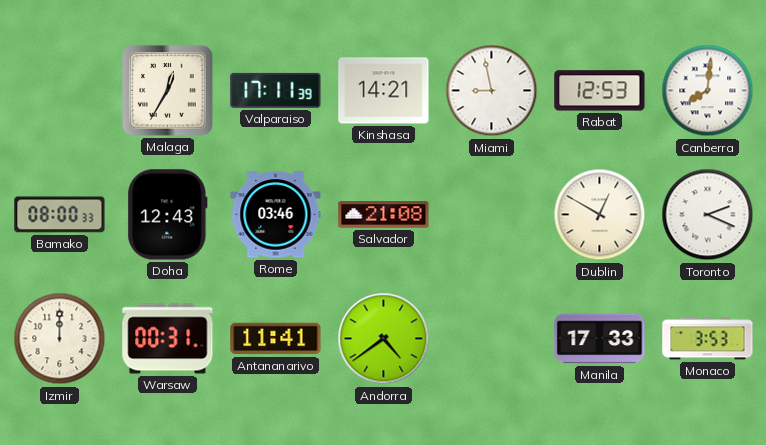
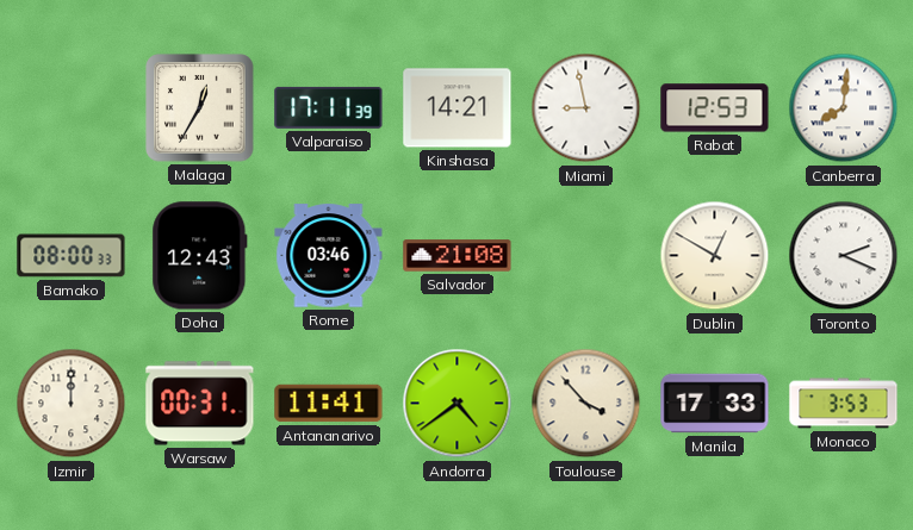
Toulouse: none -> 3:53
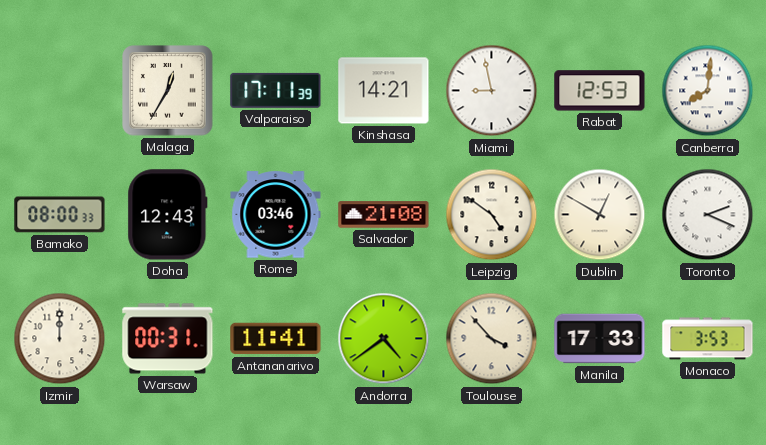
Leipzig: none -> 4:51
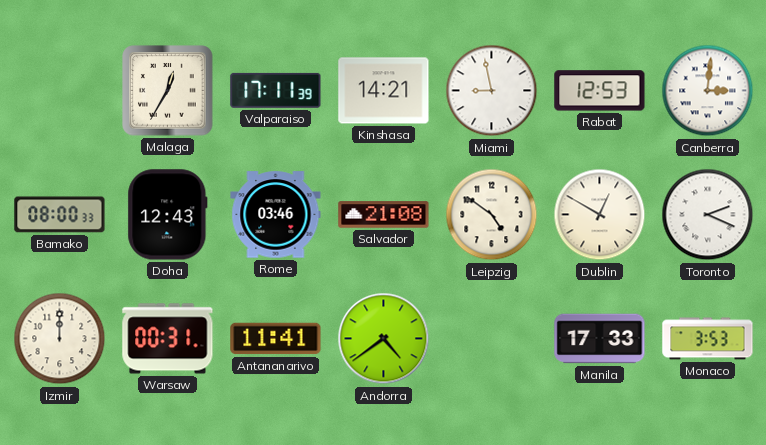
Canberra: 8:01 -> 3:01
Toulouse: 3:53 -> none
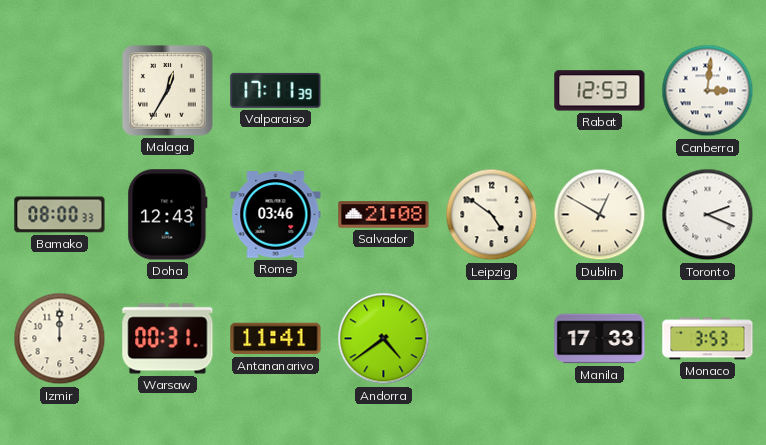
Kinshasa: 14:21 -> none
Miami: 8:58 -> none
